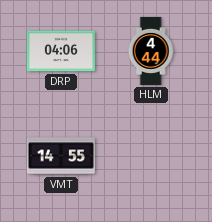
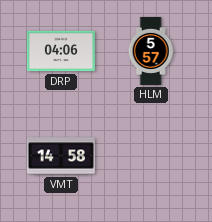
HLM: 4:44 -> 5:57
VMT: 14:55 -> 14:58
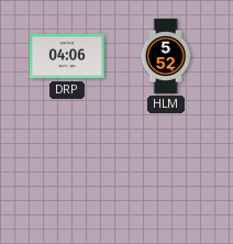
HLM: 5:57 -> 5:52
VMT: 14:58 -> none
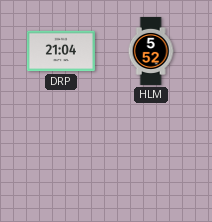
DRP: 04:06 -> 21:04
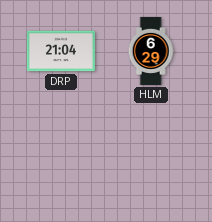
HLM: 5:52 -> 6:29
